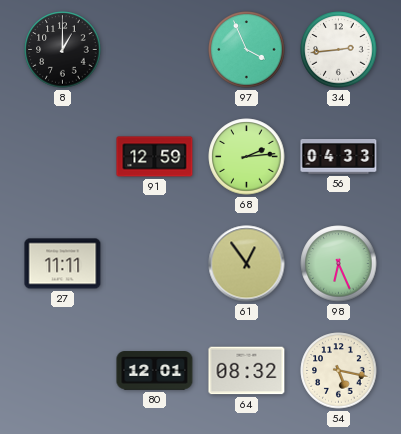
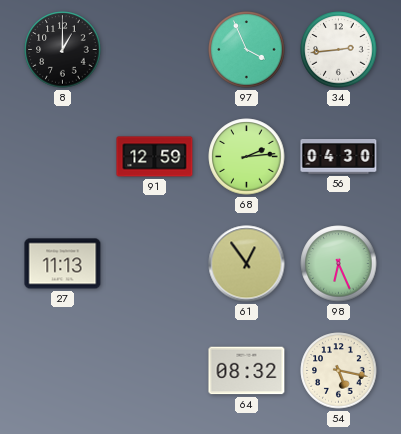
56: 04:33 -> 04:30
27: 11:11 -> 11:13
80: 12:01 -> none
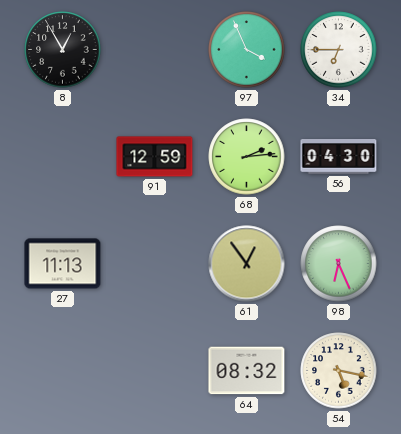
8: 1:00 -> 12:55
34: 2:44 -> 6:45
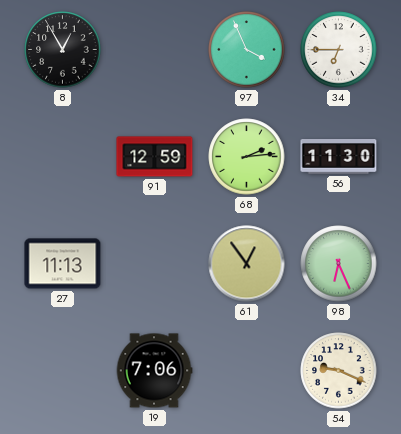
56: 04:30 -> 11:30
19: none -> 7:06
64: 08:32 -> none
54: 5:17 -> 9:19
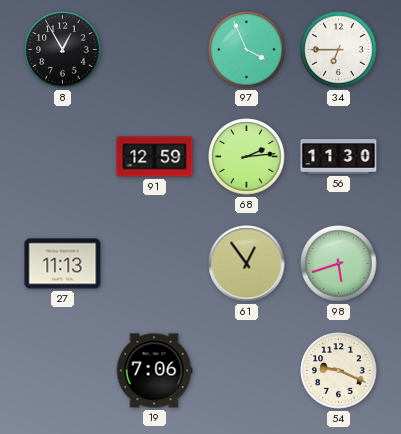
98: 6:26 -> 5:42
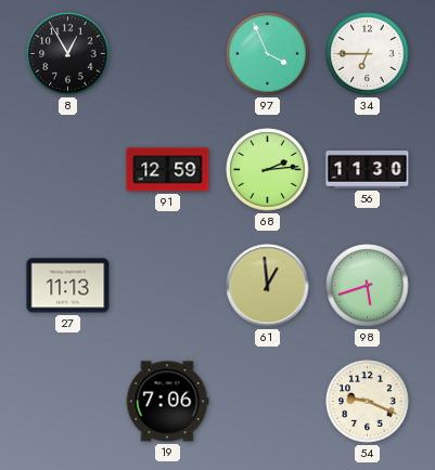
61: 12:54 -> 12:59
